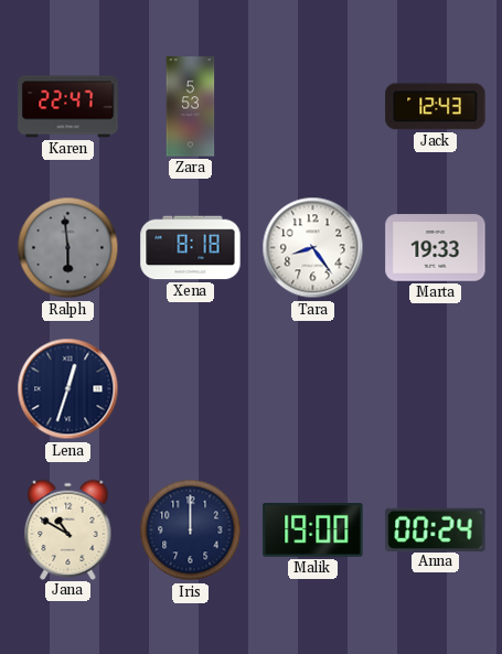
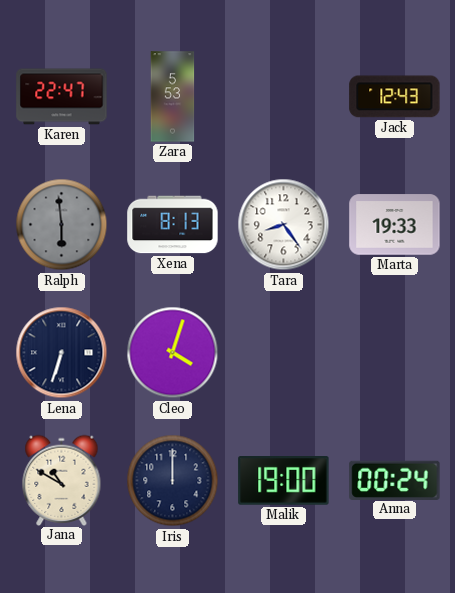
Xena: 8:18 -> 8:13
Lena: 12:33 -> 6:33
Cleo: none -> 4:03
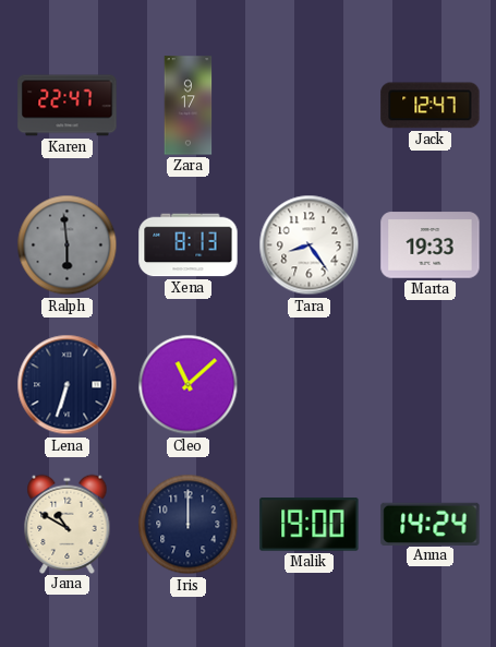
Zara: 5:53 -> 9:17
Jack: 12:43 -> 12:47
Cleo: 4:03 -> 11:08
Anna: 00:24 -> 14:24
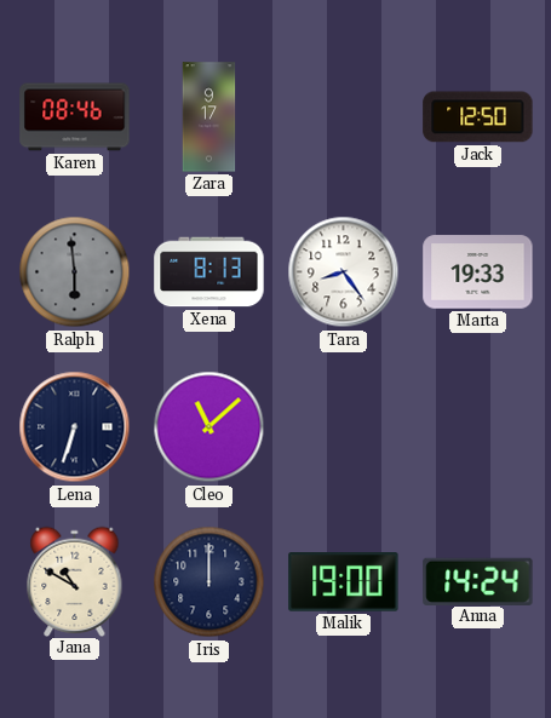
Karen: 22:47 -> 08:46
Jack: 12:47 -> 12:50
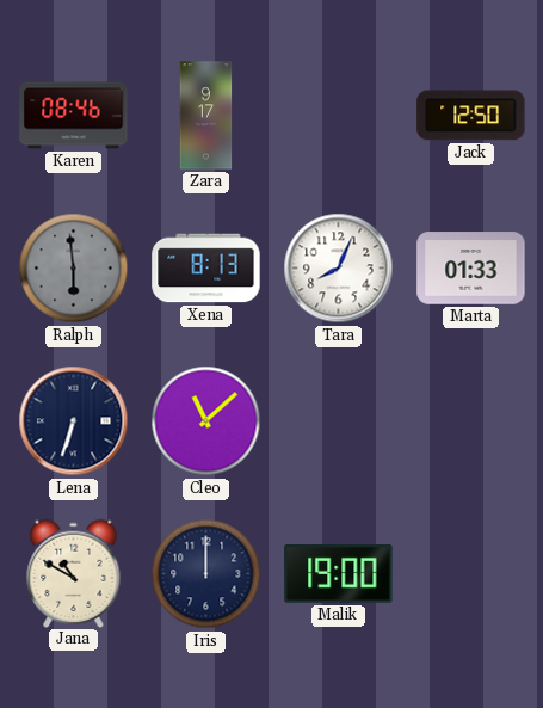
Tara: 8:24 -> 8:04
Marta: 19:33 -> 01:33
Anna: 14:24 -> none
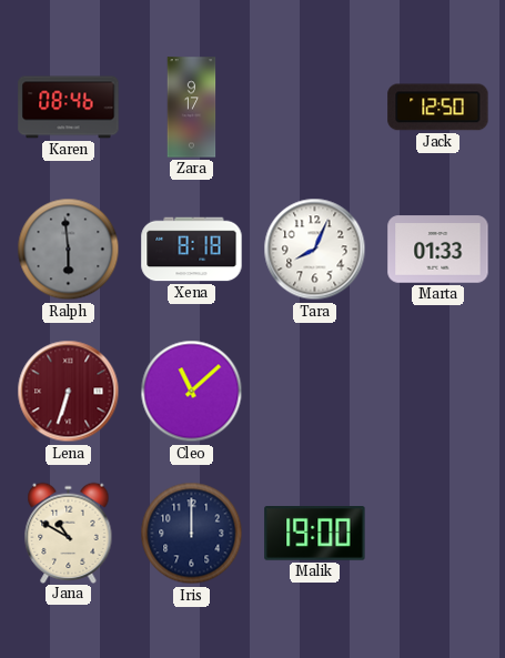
Xena: 8:13 -> 8:18
Lena dial: navy -> burgundy
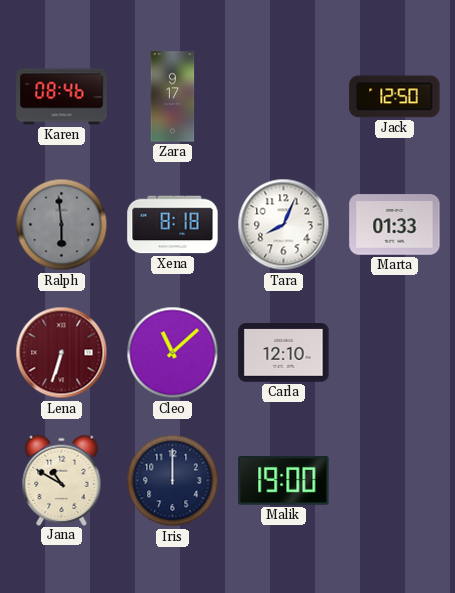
Carla: none -> 12:10
